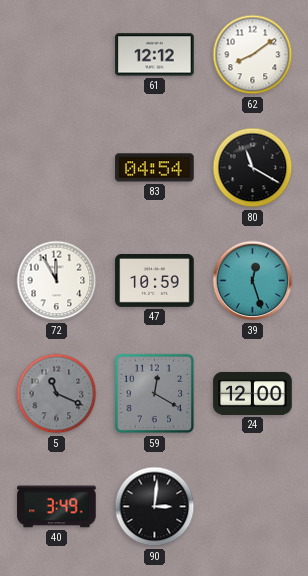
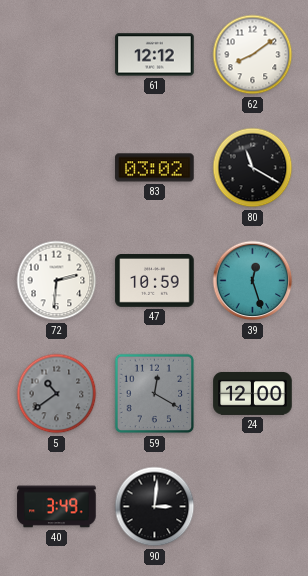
83: 04:54 -> 03:02
72: 11:55 -> 2:31
5: 11:19 -> 10:39
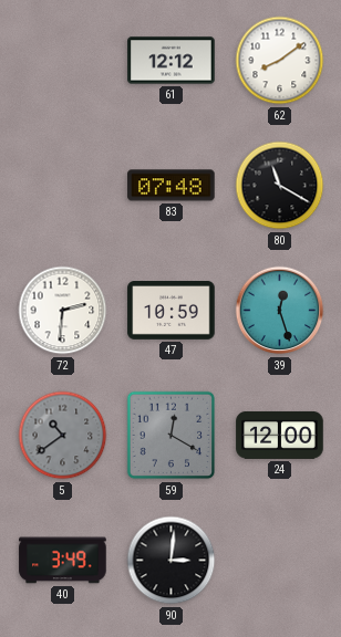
83: 03:02 -> 07:48
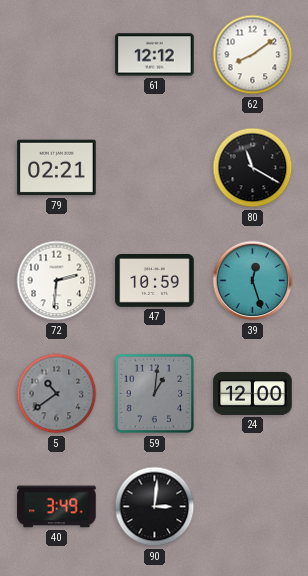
79: none -> 02:21
83: 07:48 -> none
59: 12:20 -> 1:01
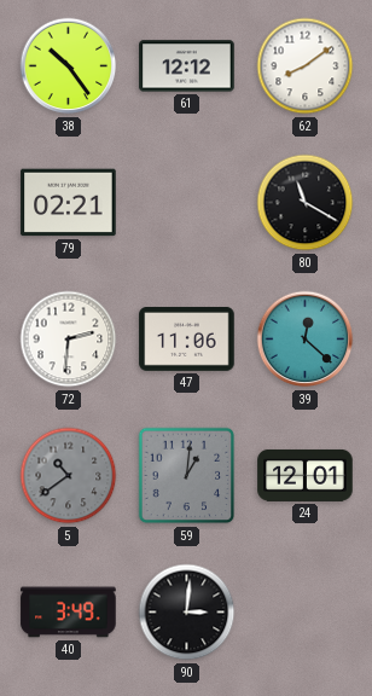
38: none -> 10:24
47: 10:59 -> 11:06
39: 12:27 -> 12:22
24: 12:00 -> 12:01
